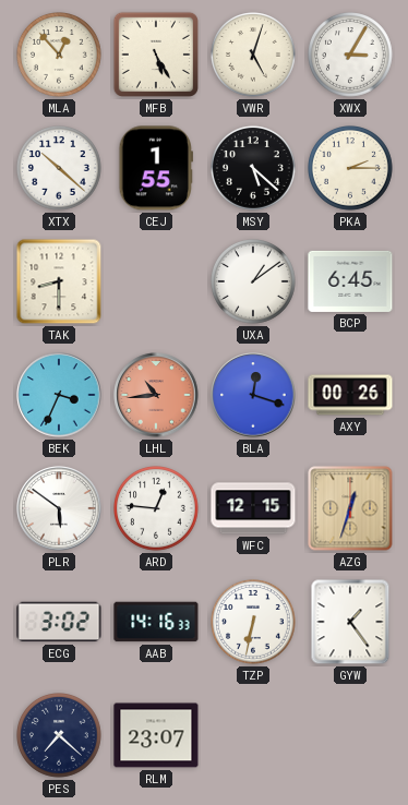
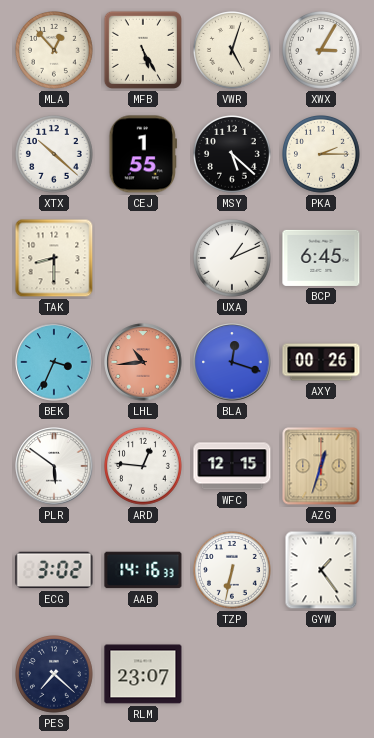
UXA: 1:09 -> 1:11
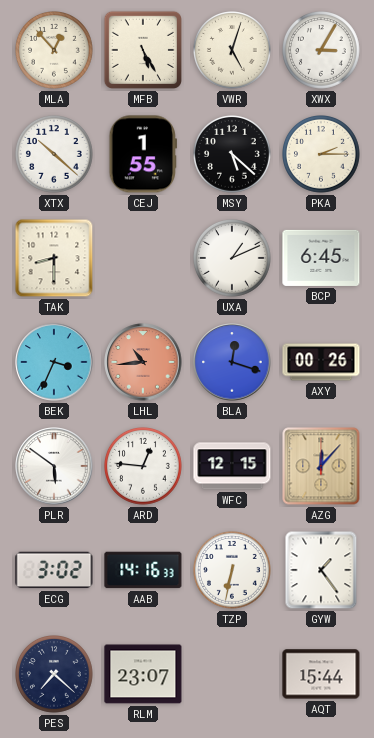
AZG: 12:33 -> 12:07
AQT: none -> 15:44
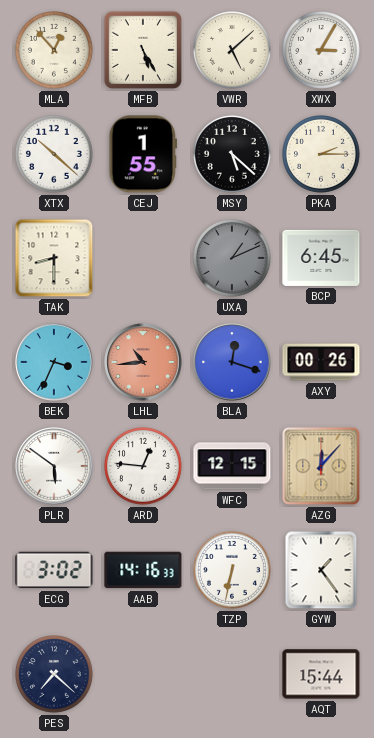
VWR: 5:03 -> 5:08
UXA dial: white -> grey
RLM: 23:07 -> none
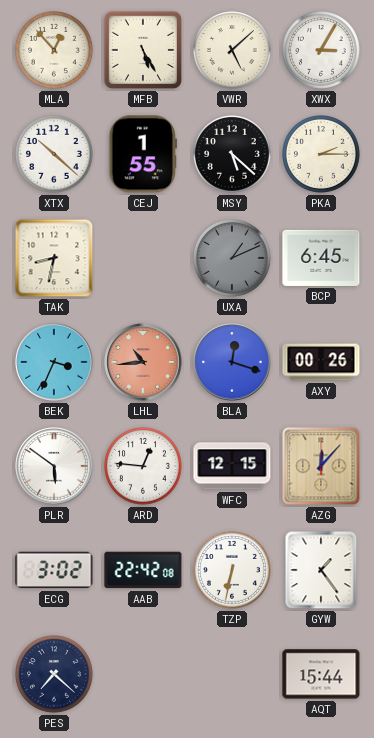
TAK: 8:30 -> 8:32
AAB: 14:16 -> 22:42
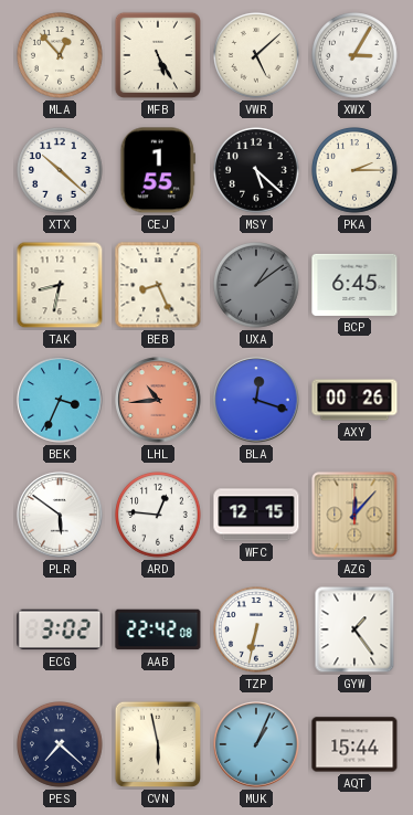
BEB: none -> 8:26
UXA: 1:11 -> 1:09
CVN: none -> 5:58
MUK: none -> 1:04
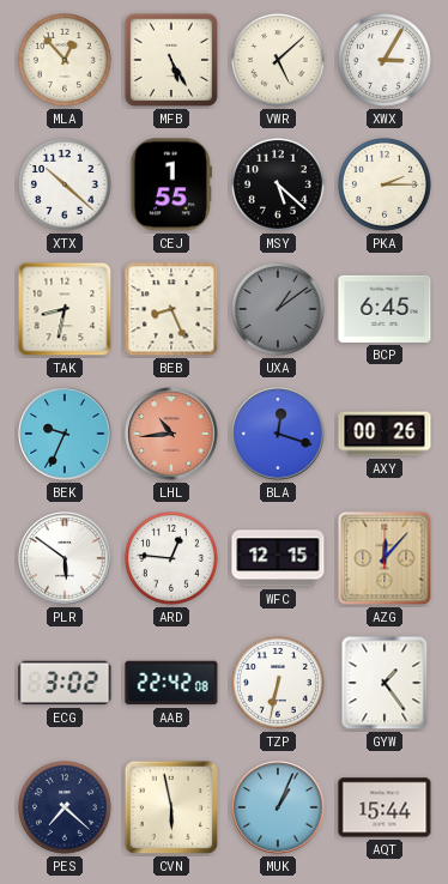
BEK: 3:34 -> 9:34
